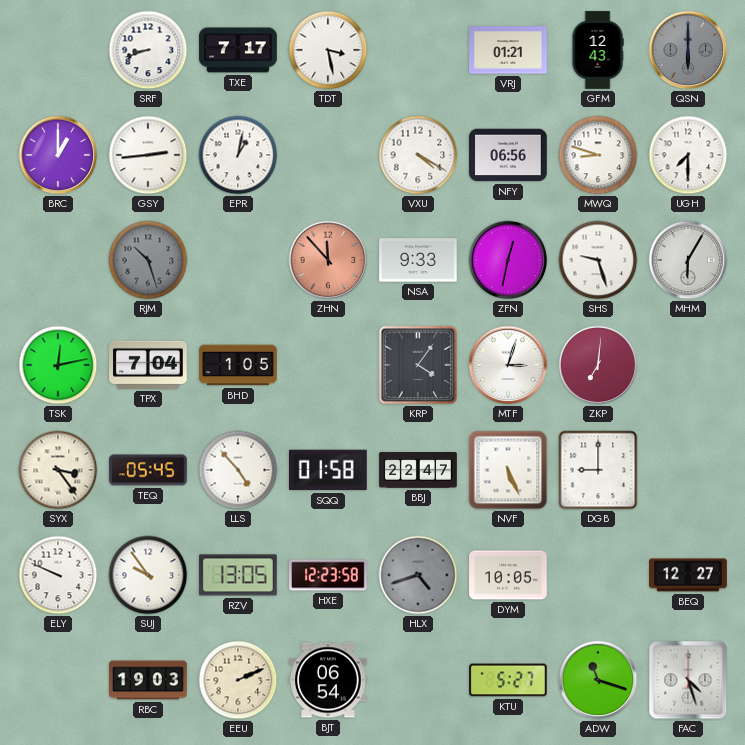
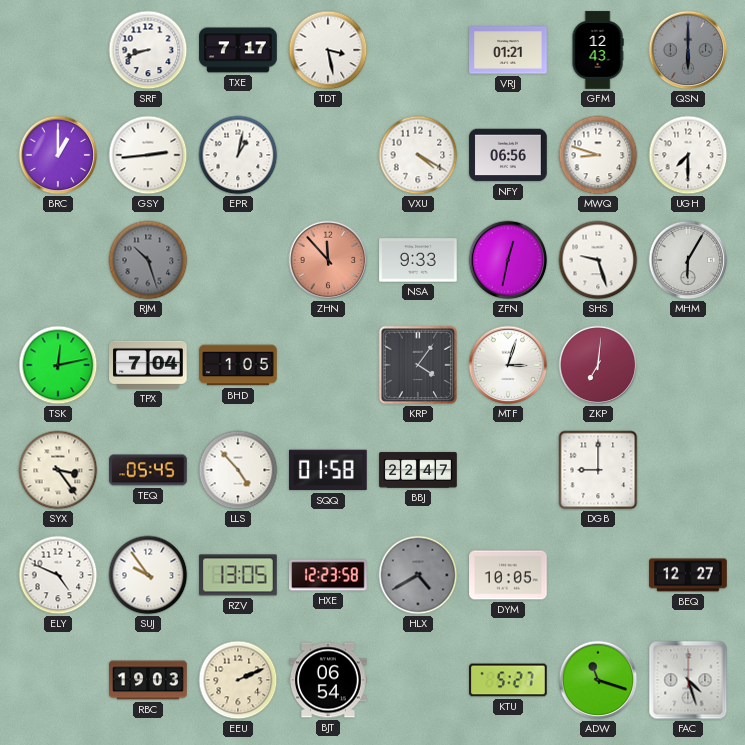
NVF: 5:26 -> none
ELY: 9:49 -> 4:49
HLX: 4:42 -> 4:40
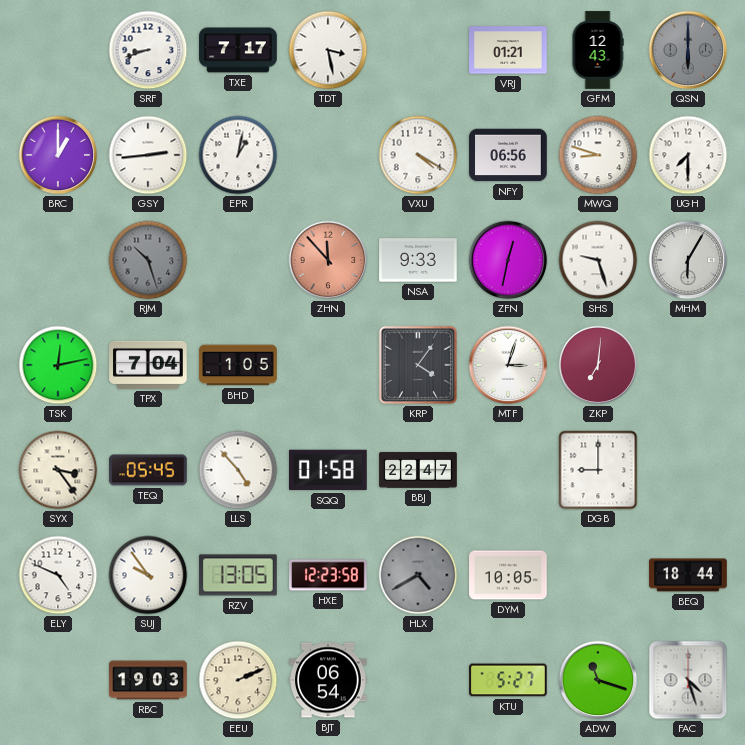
BEQ: 12:27 -> 18:44
